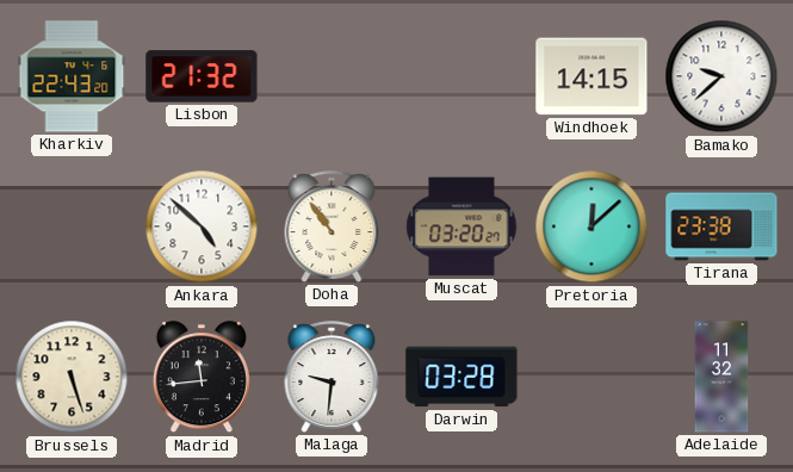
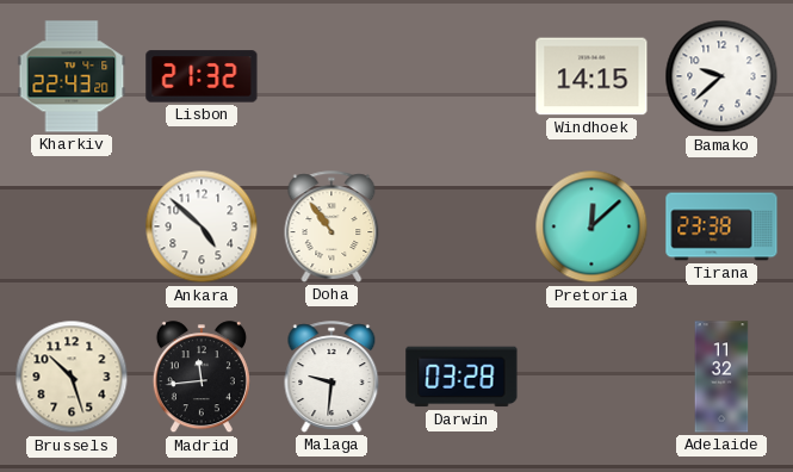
Muscat: 03:20 -> none
Brussels: 5:27 -> 10:27
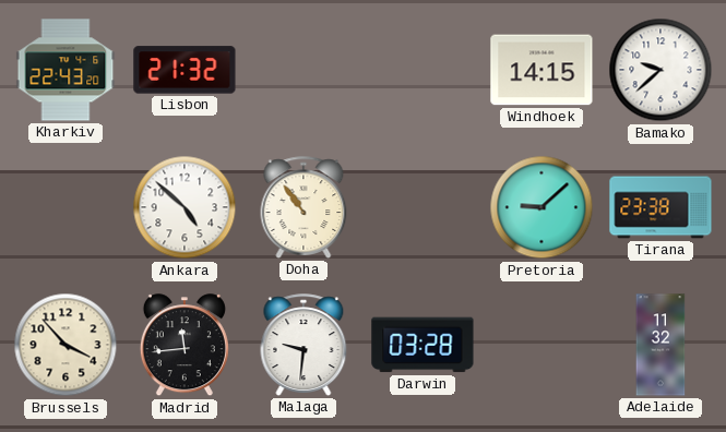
Pretoria: 12:08 -> 9:08
Brussels: 10:27 -> 3:53
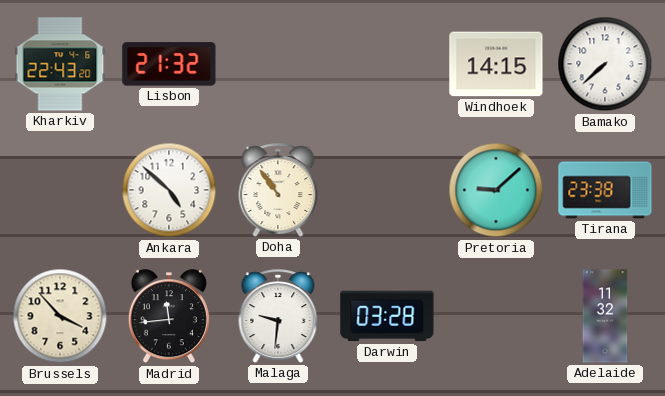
Bamako: 9:38 -> 7:38
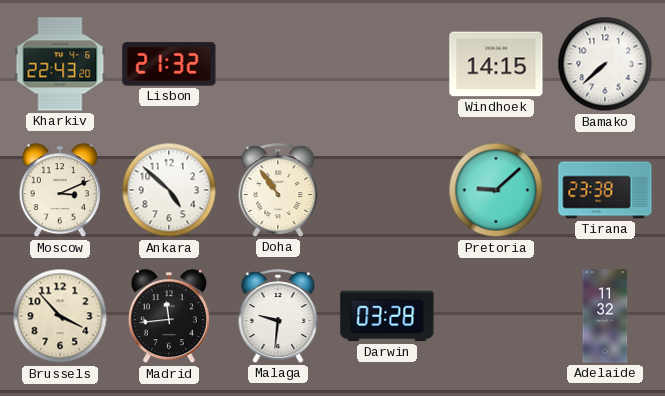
Moscow: none -> 3:11
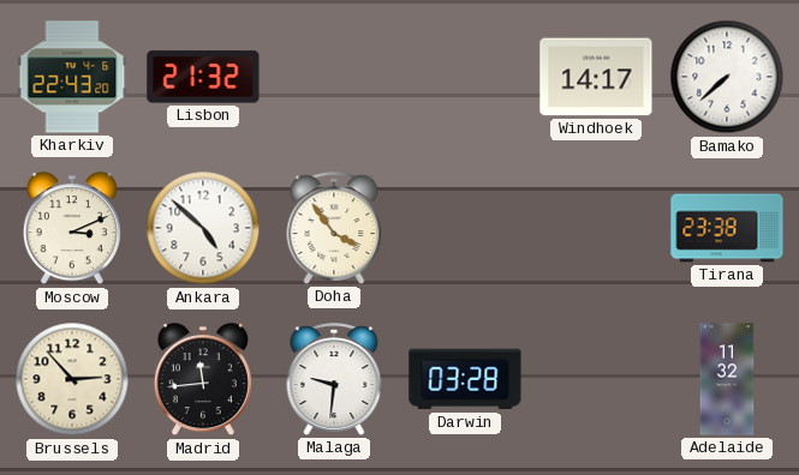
Windhoek: 14:15 -> 14:17
Doha: 10:54 -> 3:54
Pretoria: 9:08 -> none
Brussels: 3:53 -> 2:53
